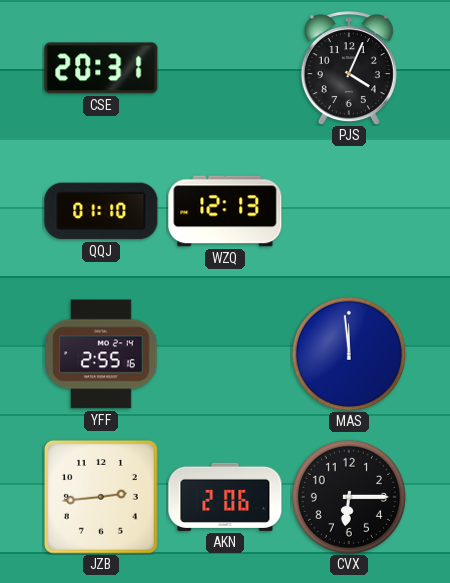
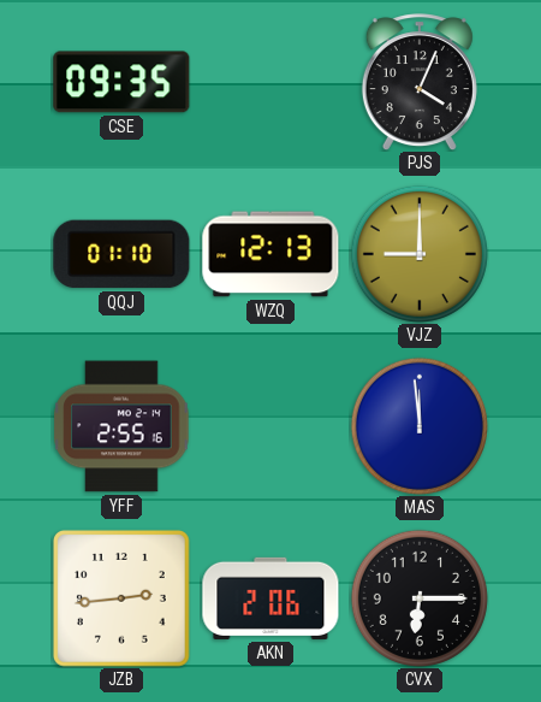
CSE: 20:31 -> 09:35
VJZ: none -> 9:00
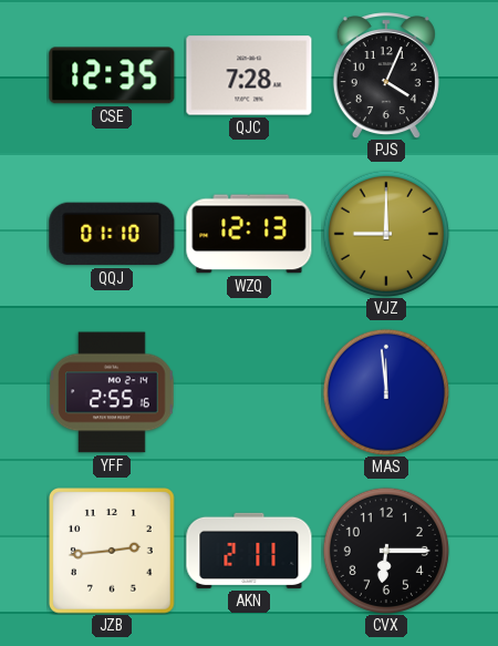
CSE: 09:35 -> 12:35
QJC: none -> 7:28
AKN: 2:06 -> 2:11
